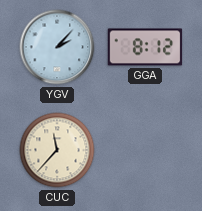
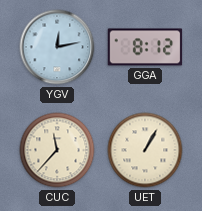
YGV: 2:07 -> 12:13
UET: none -> 1:05
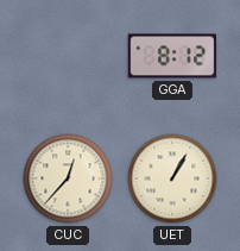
YGV: 12:13 -> none
CUC: 11:37 -> 12:37
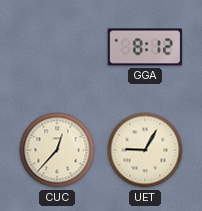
UET: 1:05 -> 9:05
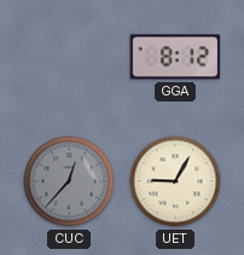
CUC dial: cream -> grey
